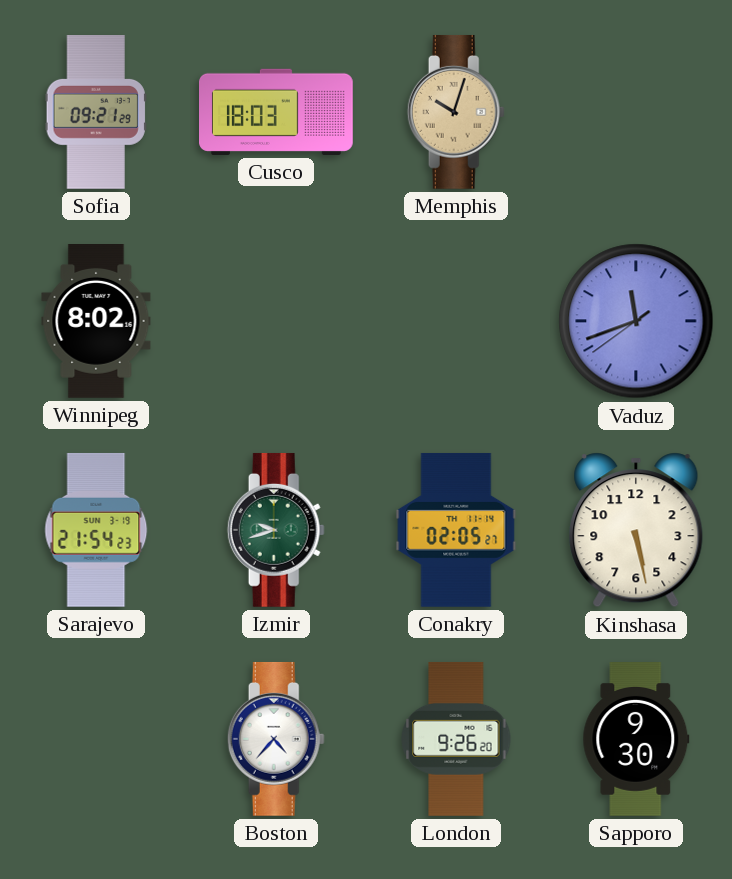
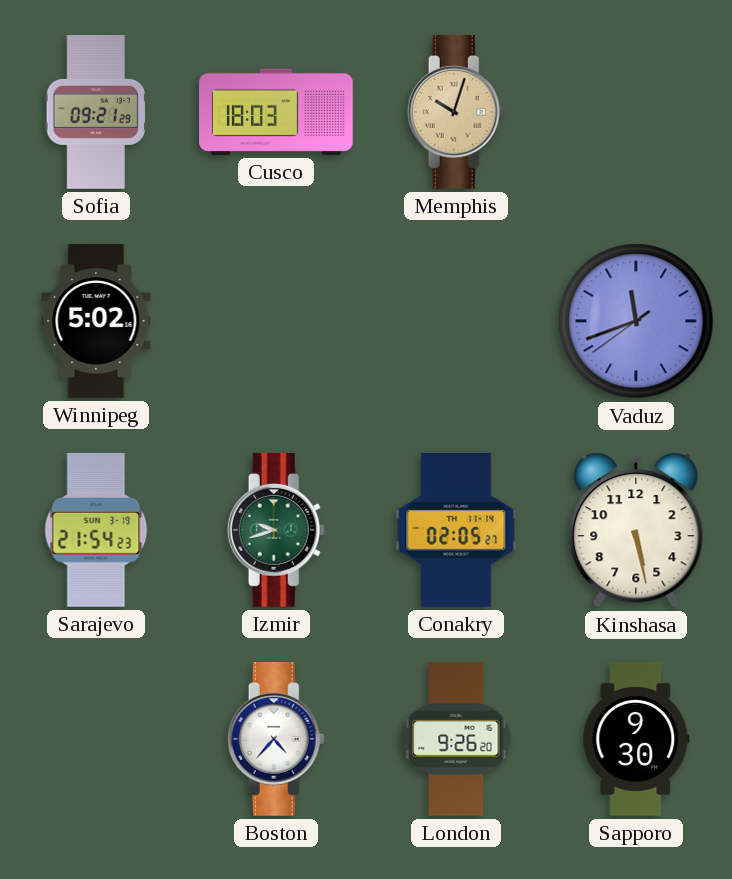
Winnipeg: 8:02 -> 5:02
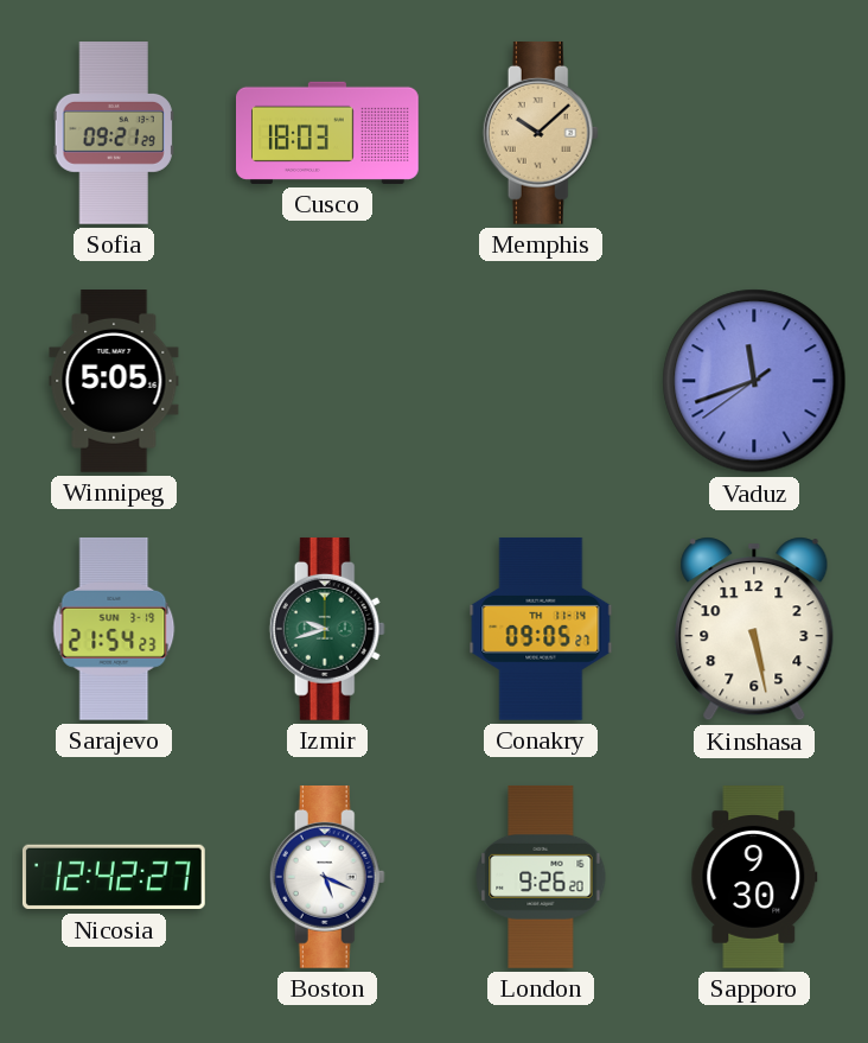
Memphis: 10:03 -> 10:08
Winnipeg: 5:02 -> 5:05
Conakry: 02:05 -> 09:05
Nicosia: none -> 12:42
Boston: 4:37 -> 5:19
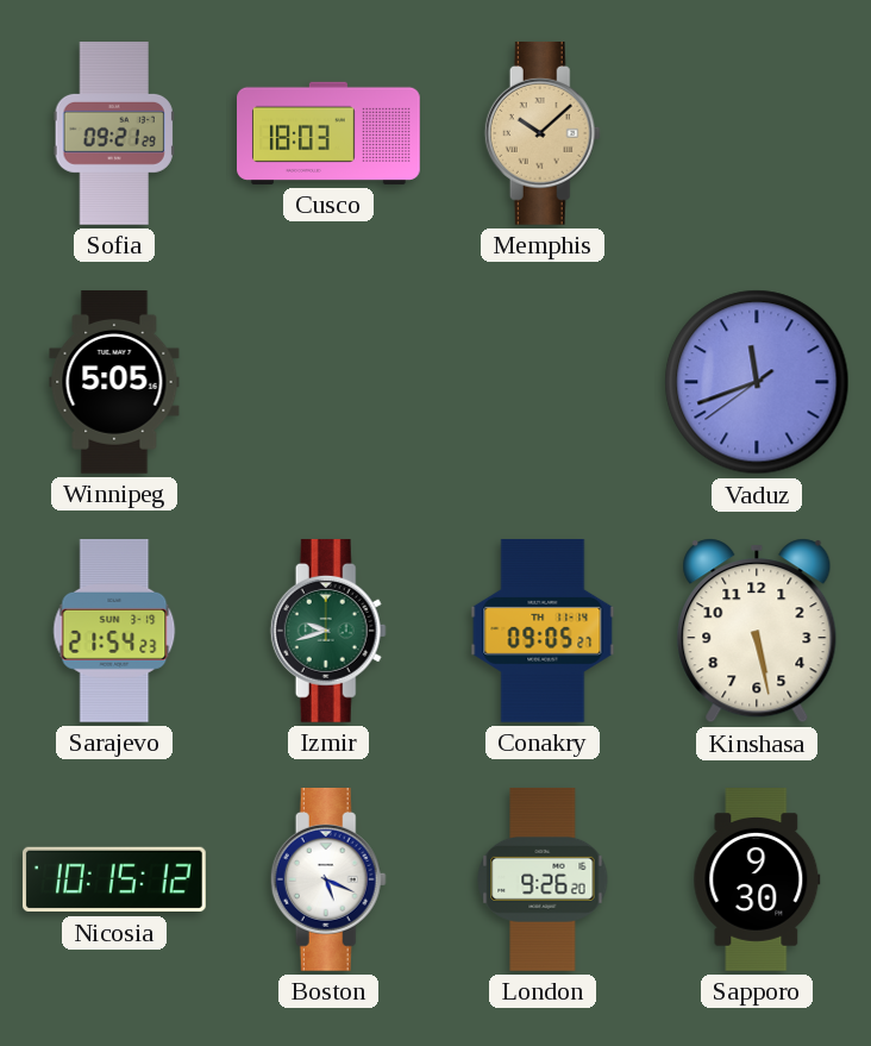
Nicosia: 12:42 -> 10:15
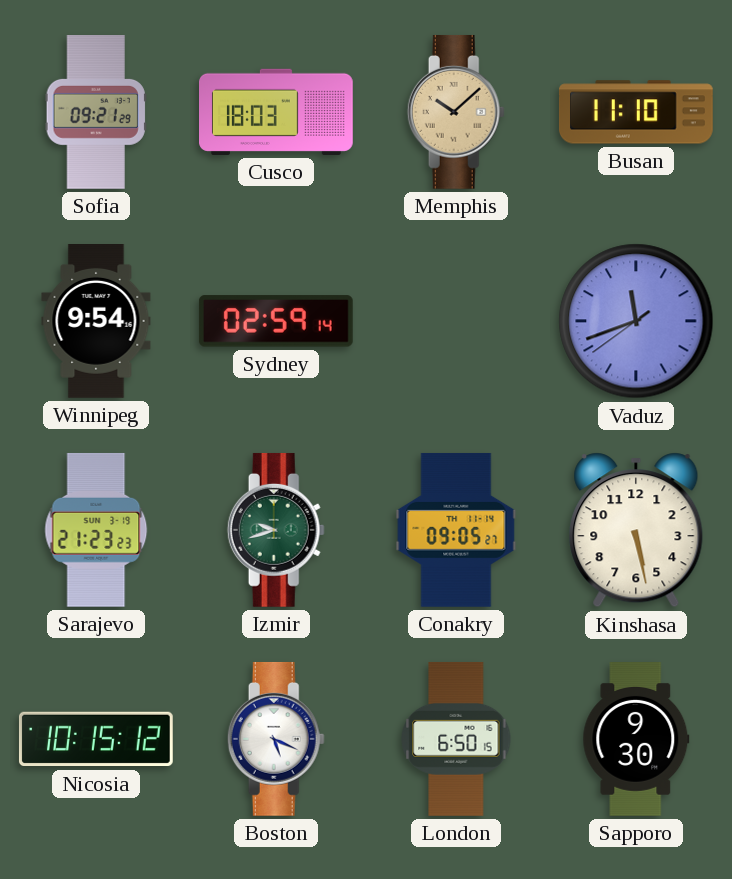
Busan: none -> 11:10
Winnipeg: 5:05 -> 9:54
Sydney: none -> 02:59
Sarajevo: 21:54 -> 21:23
London: 9:26 -> 6:50
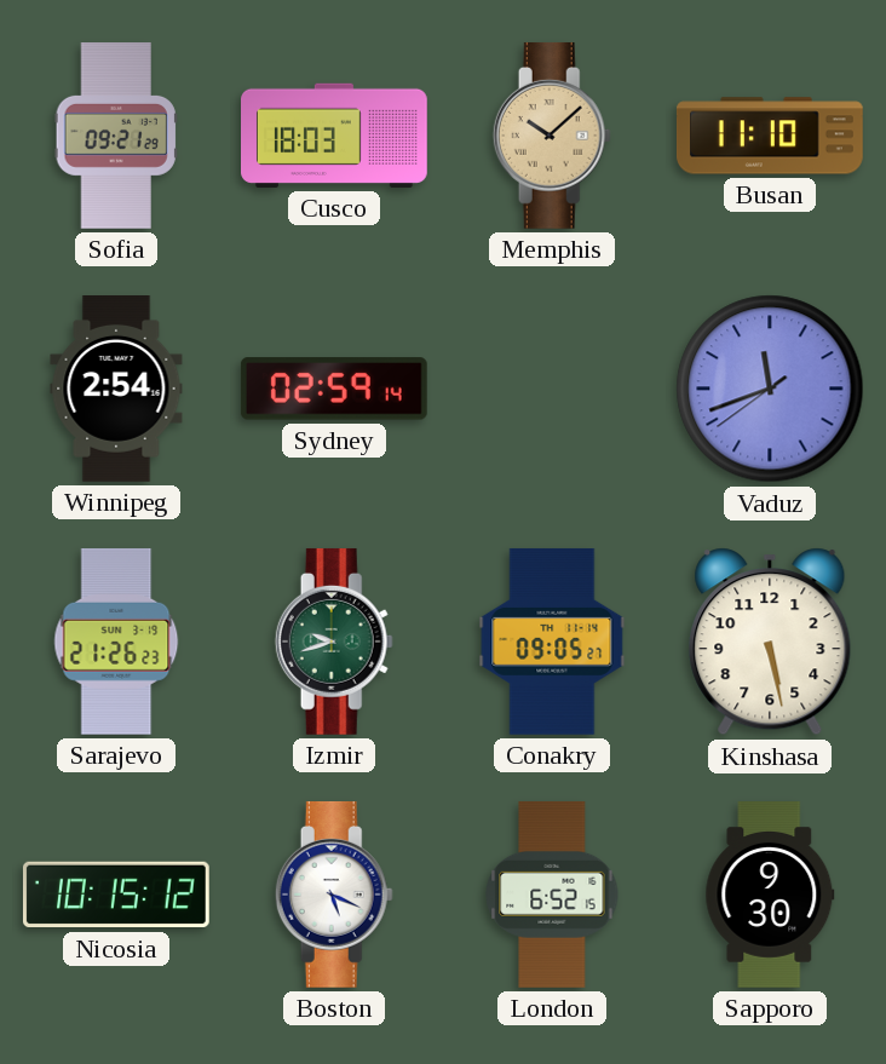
Winnipeg: 9:54 -> 2:54
Sarajevo: 21:23 -> 21:26
London: 6:50 -> 6:52
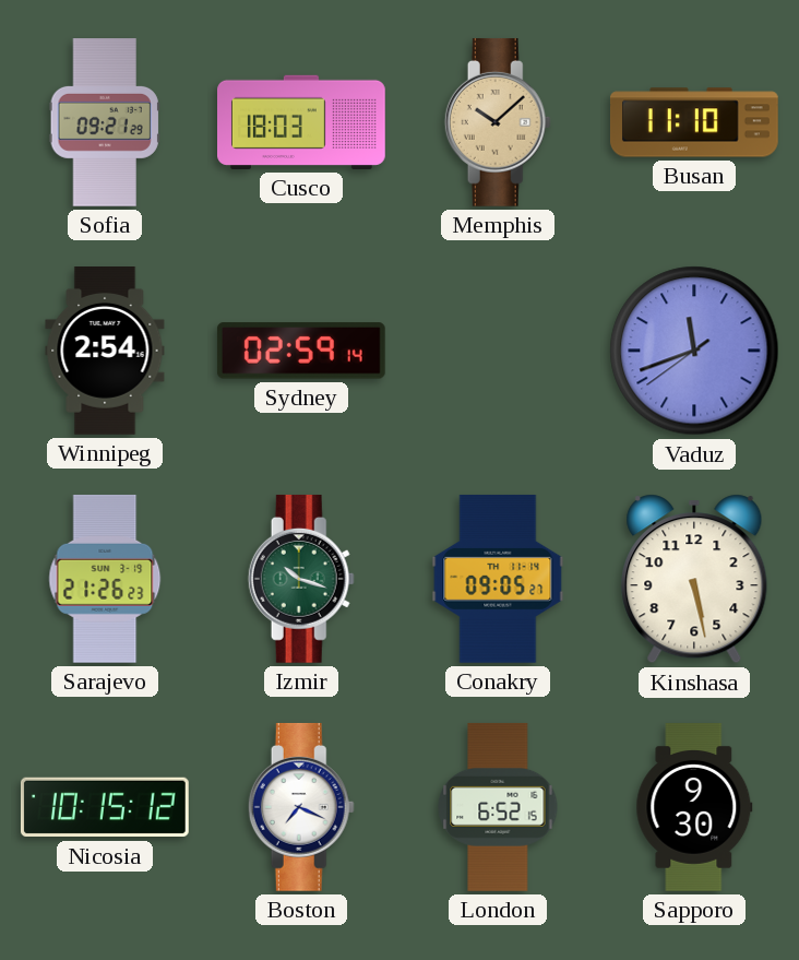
Izmir: 9:42 -> 10:18
Boston: 5:19 -> 7:19
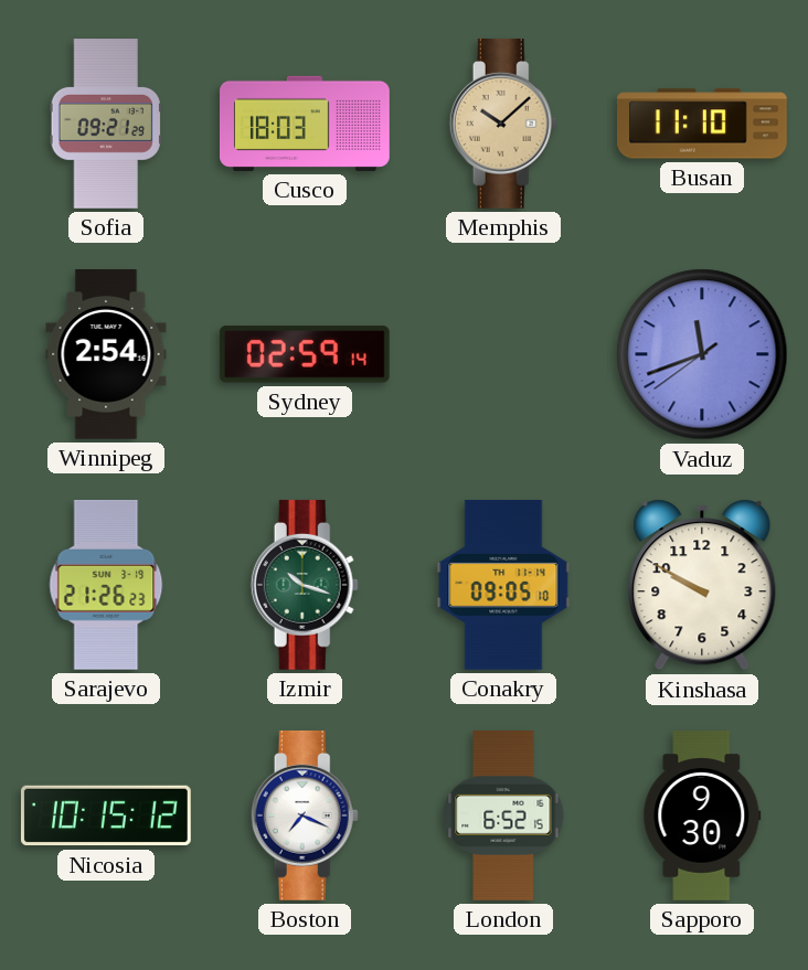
Conakry: 09:05:27 -> 09:05:10
Kinshasa: 5:28 -> 9:50
